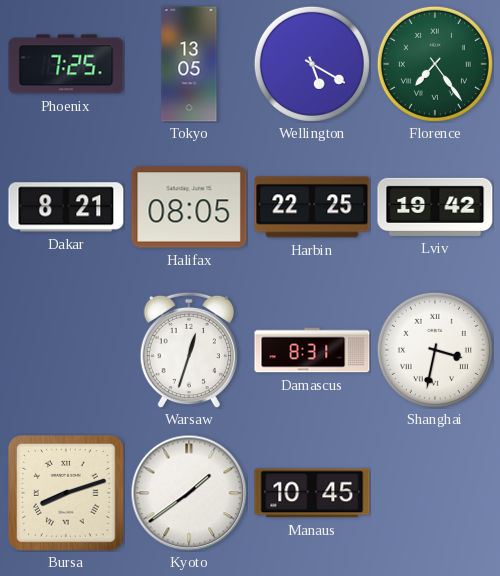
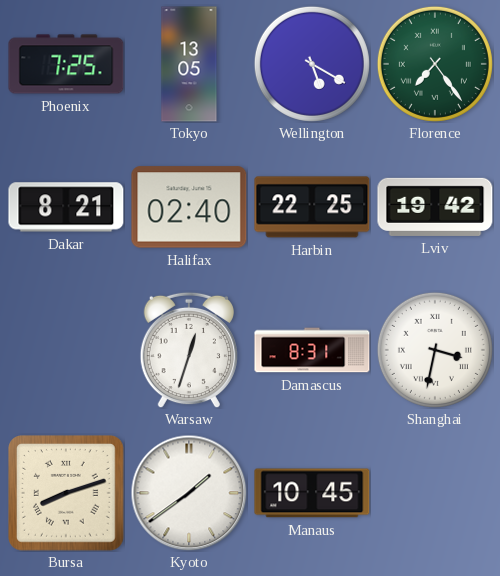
Halifax: 08:05 -> 02:40
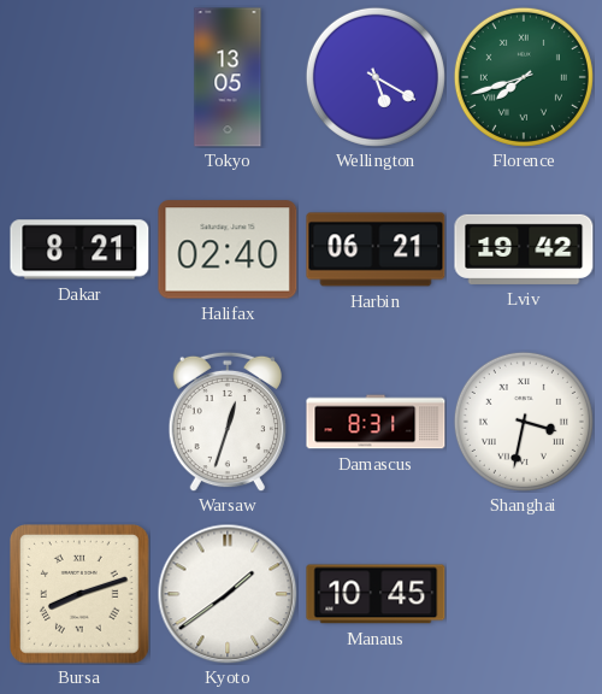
Phoenix: 7:25 -> none
Florence: 7:24 -> 7:42
Harbin: 22:25 -> 06:21
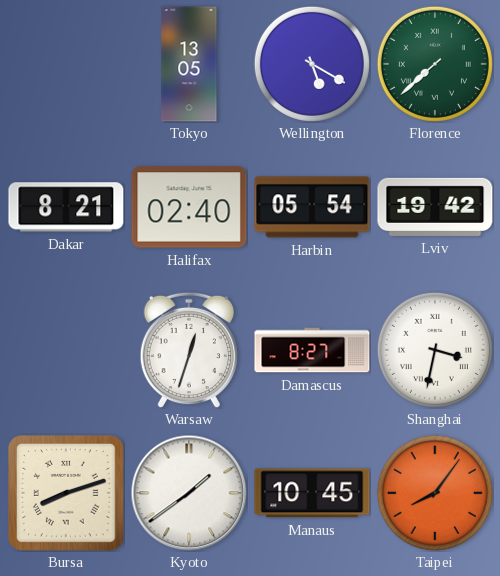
Florence: 7:42 -> 7:38
Harbin: 06:21 -> 05:54
Damascus: 8:31 -> 8:27
Taipei: none -> 8:06
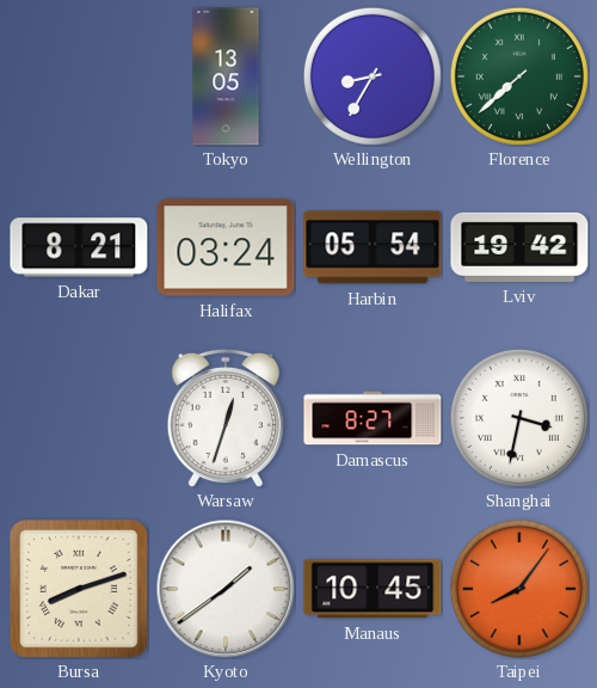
Wellington: 5:20 -> 8:35
Halifax: 02:40 -> 03:24
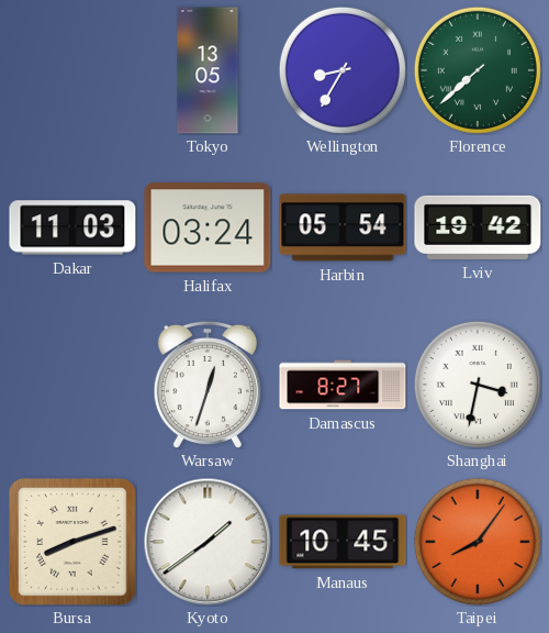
Dakar: 8:21 -> 11:03
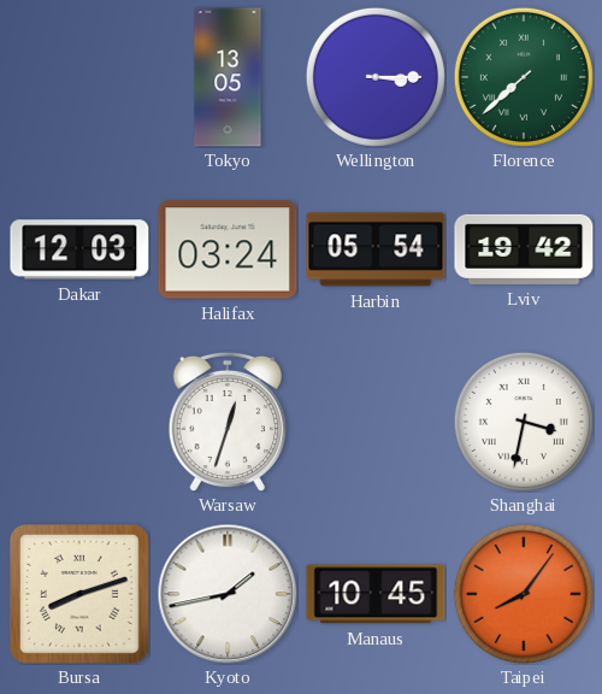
Wellington: 8:35 -> 3:15
Dakar: 11:03 -> 12:03
Damascus: 8:27 -> none
Kyoto: 1:39 -> 1:43
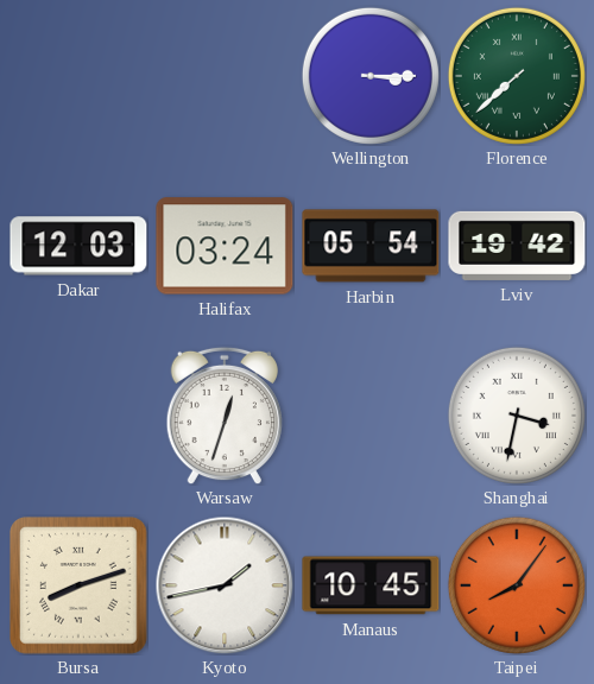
Tokyo: 13:05 -> none
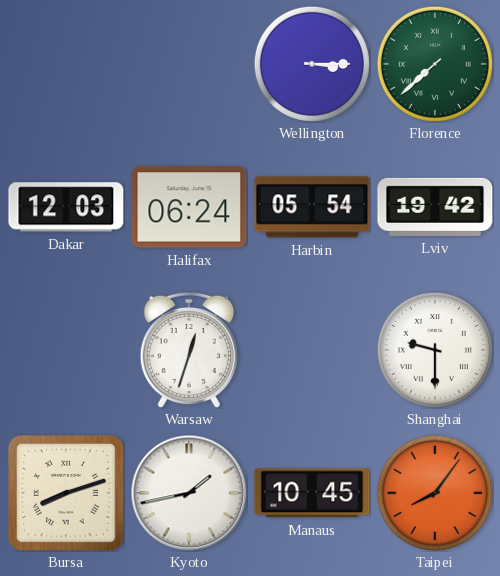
Halifax: 03:24 -> 06:24
Shanghai: 3:32 -> 9:30
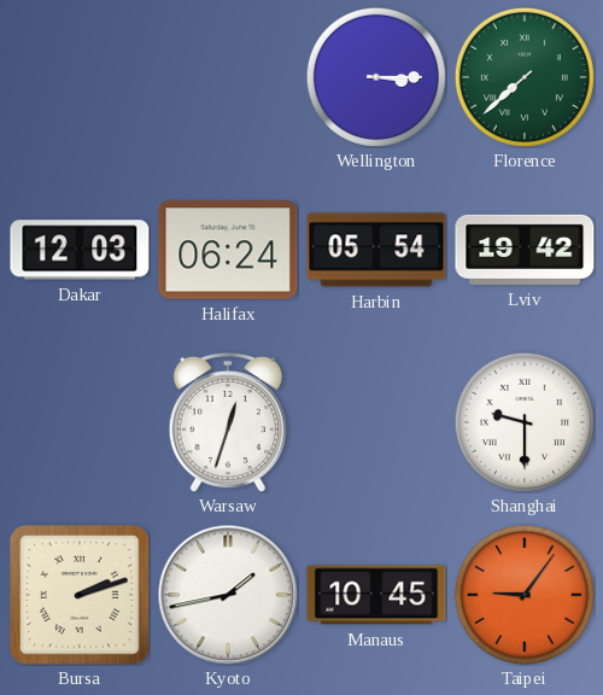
Bursa: 8:12 -> 2:12
Taipei: 8:06 -> 9:06
